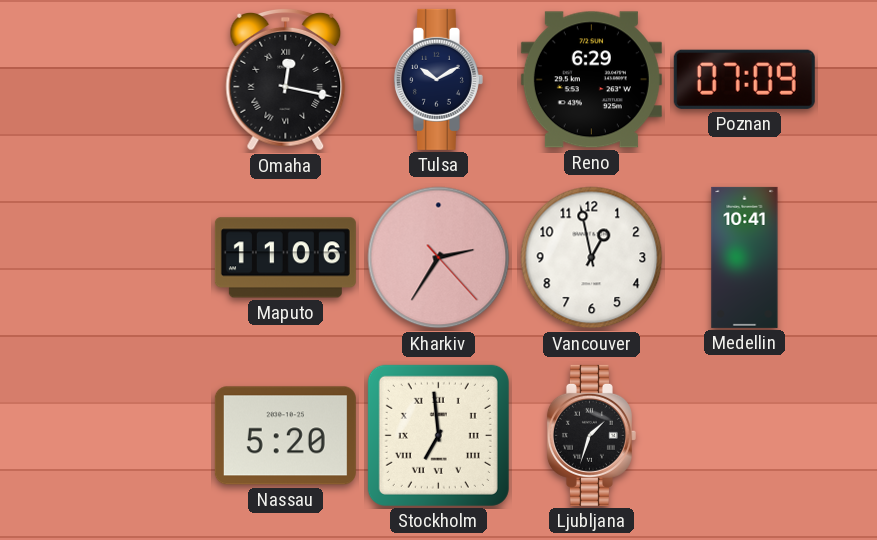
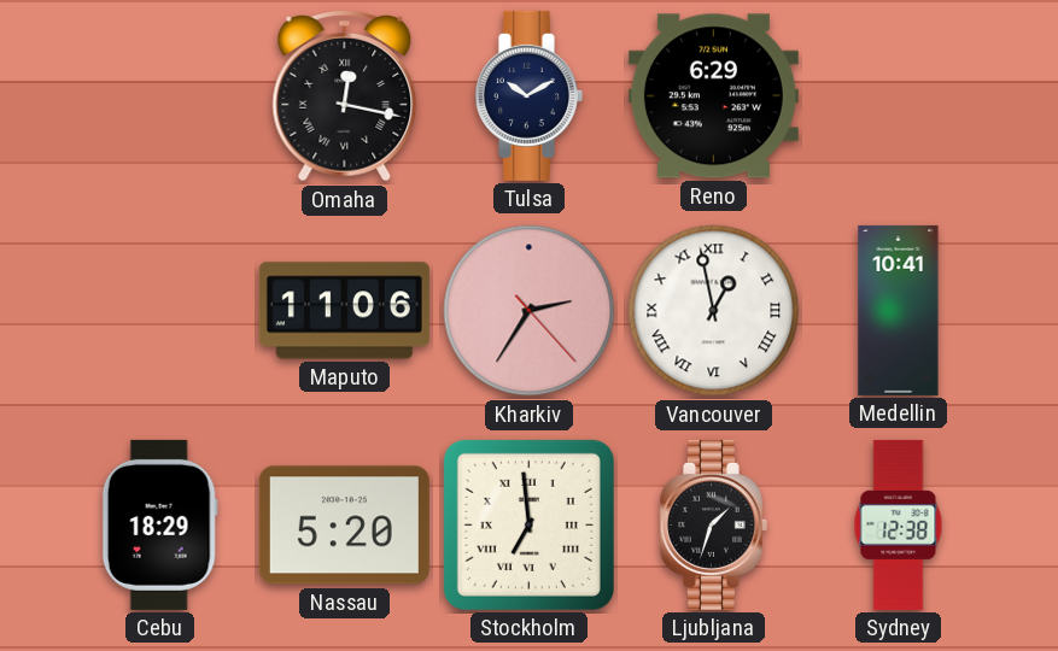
Poznan: 07:09 -> none
Vancouver numerals: Arabic -> Roman
Cebu: none -> 18:29
Sydney: none -> 12:38
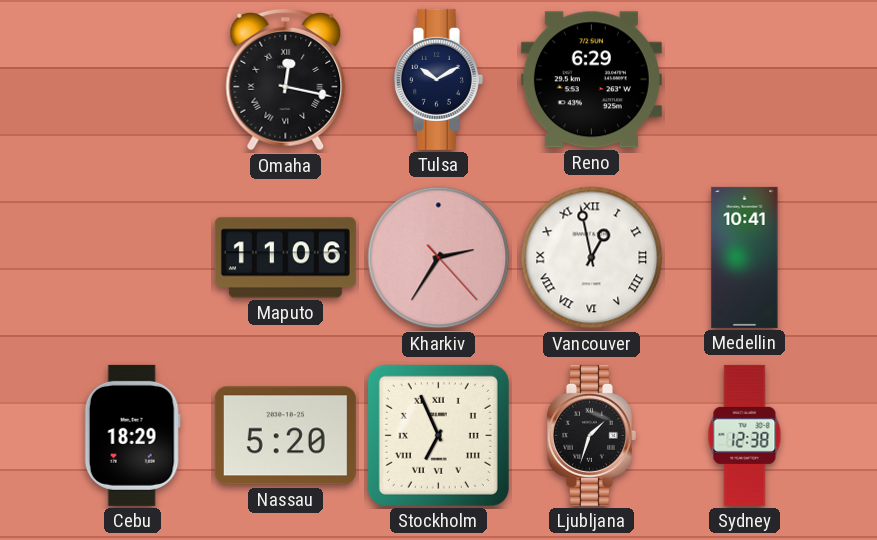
Stockholm: 6:59 -> 6:56
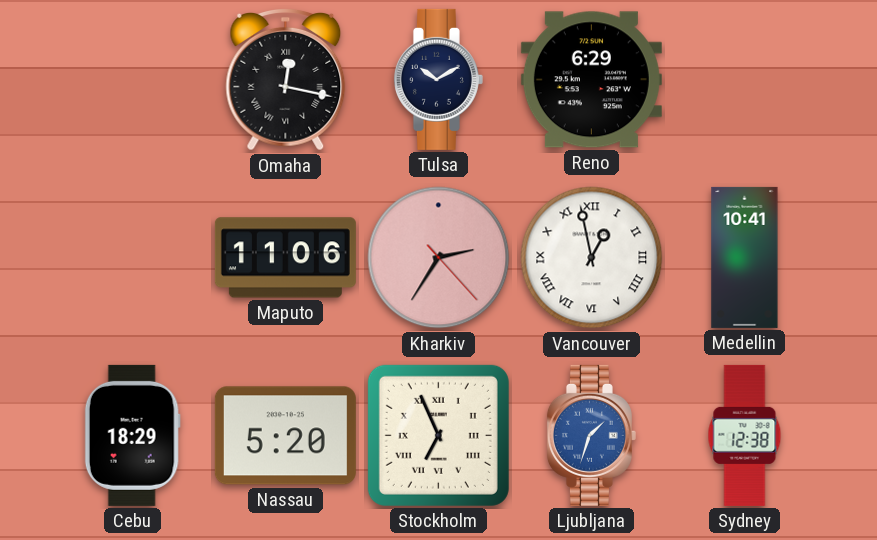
Ljubljana dial: black -> blue
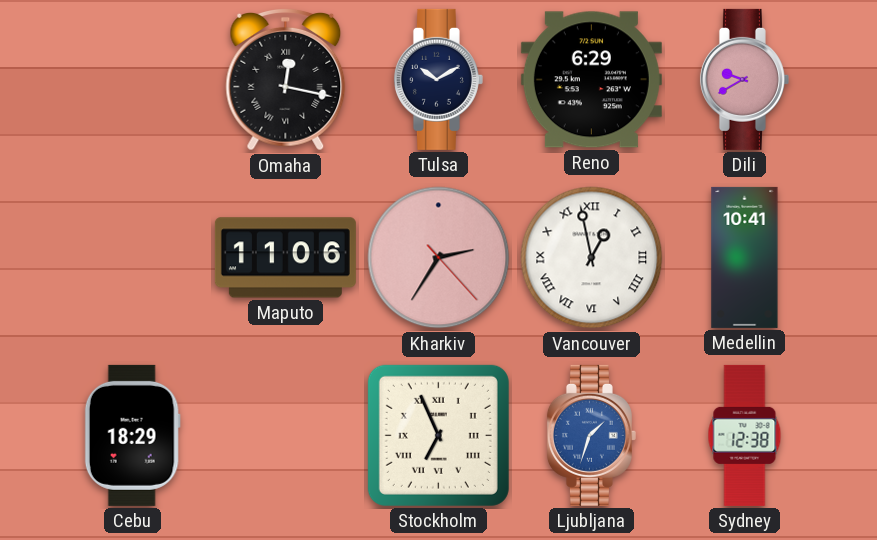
Dili: none -> 9:40
Nassau: 5:20 -> none
